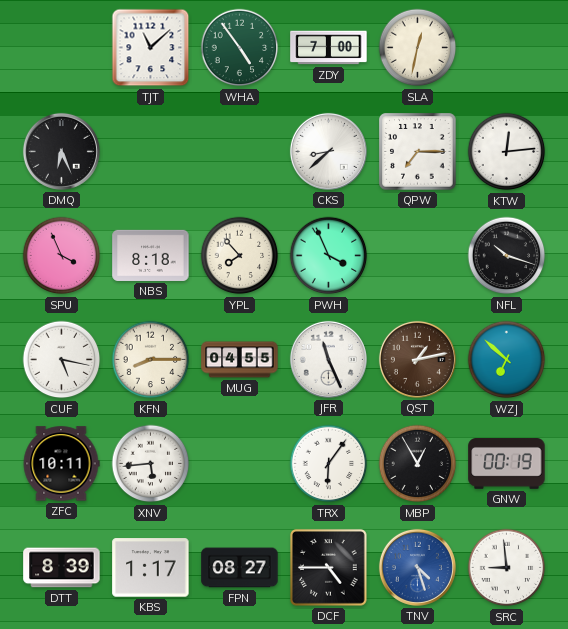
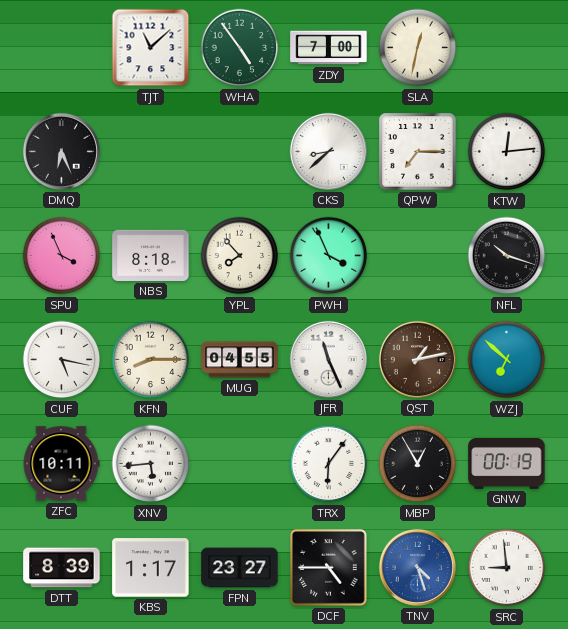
FPN: 08:27 -> 23:27
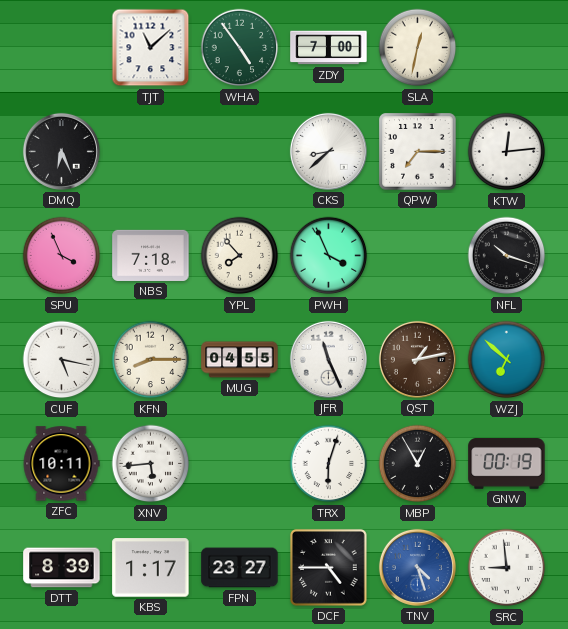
NBS: 8:18 -> 7:18
TRX: 6:06 -> 6:03
